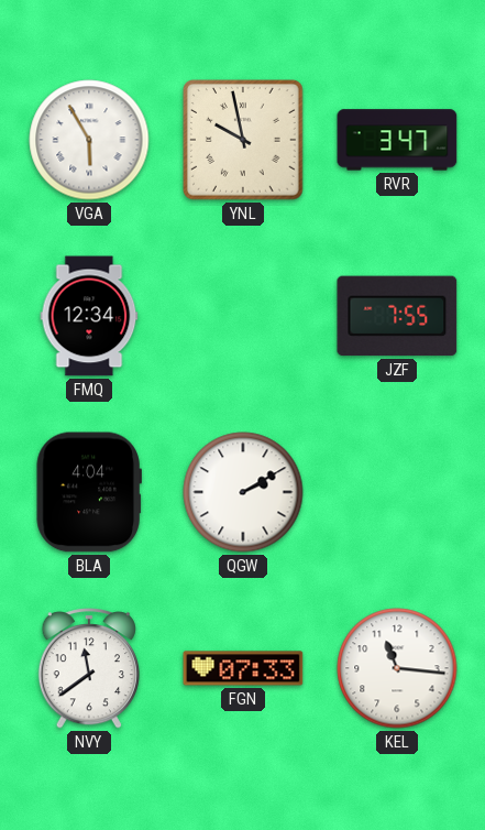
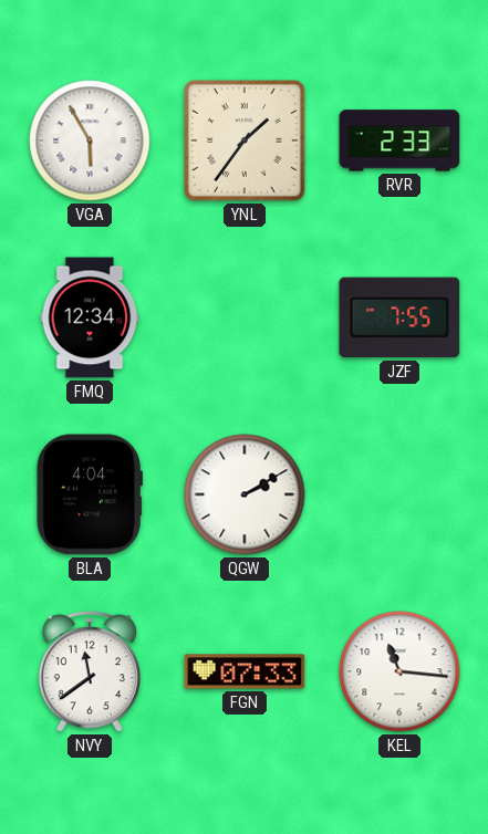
YNL: 9:58 -> 1:36
RVR: 3:47 -> 2:33
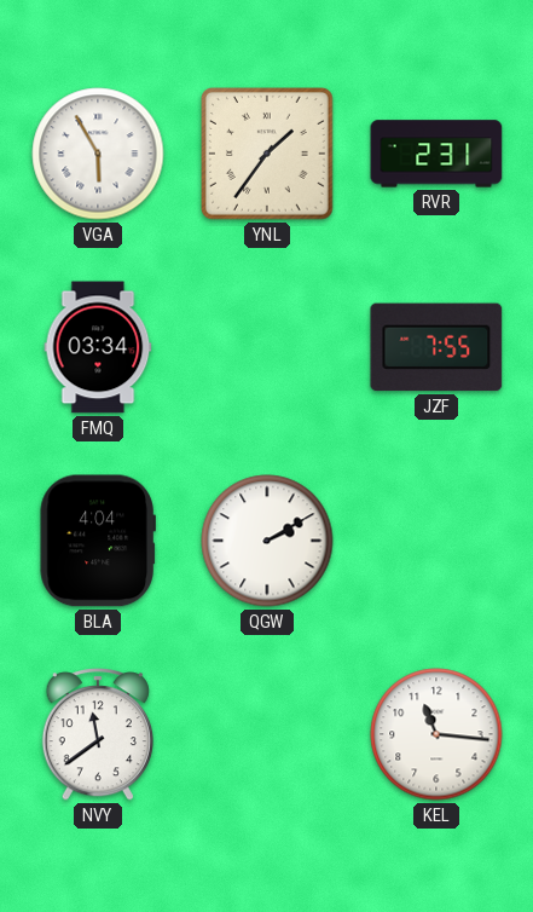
RVR: 2:33 -> 2:31
FMQ: 12:34 -> 03:34
FGN: 07:33 -> none
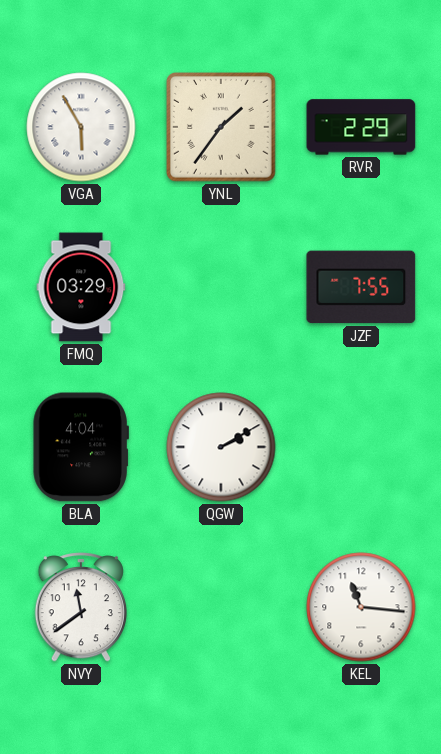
RVR: 2:31 -> 2:29
FMQ: 03:34 -> 03:29
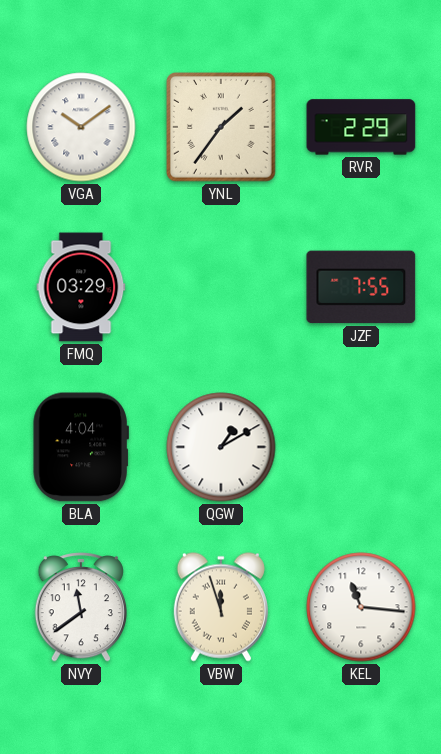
VGA: 5:55 -> 10:09
QGW: 2:10 -> 1:10
VBW: none -> 11:57
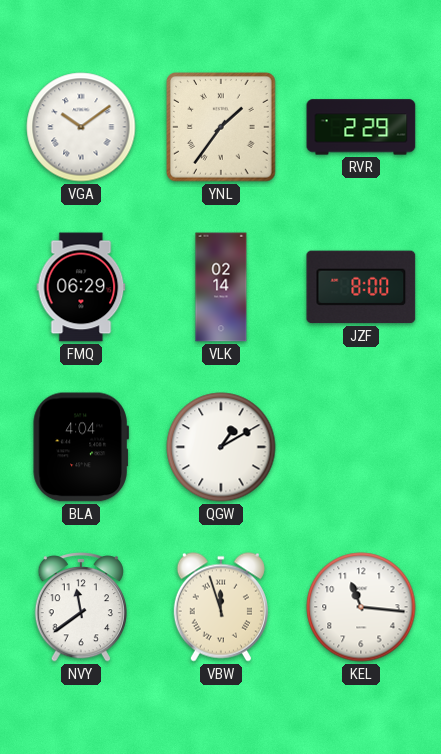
FMQ: 03:29 -> 06:29
VLK: none -> 02:14
JZF: 7:55 -> 8:00
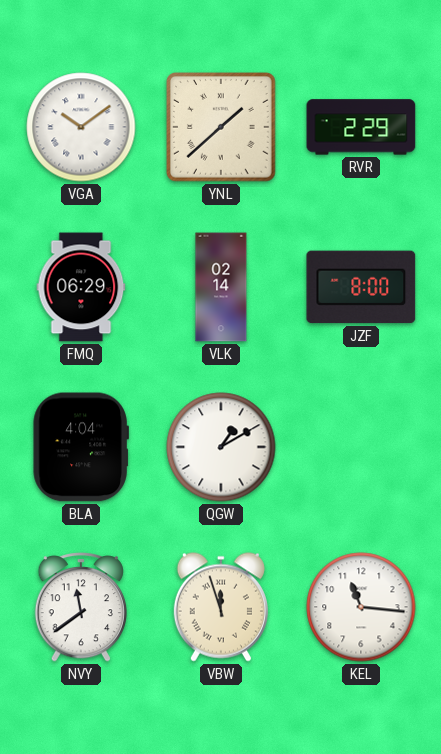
YNL: 1:36 -> 1:38
